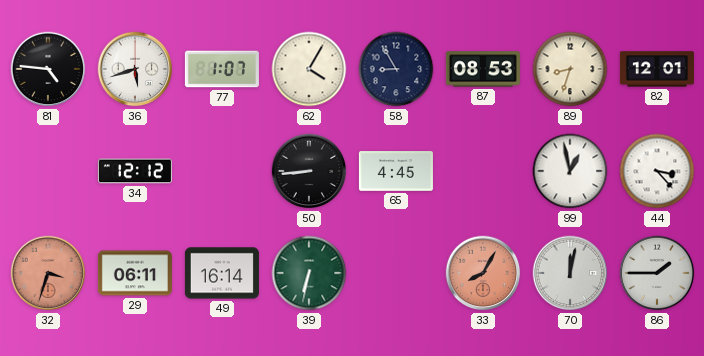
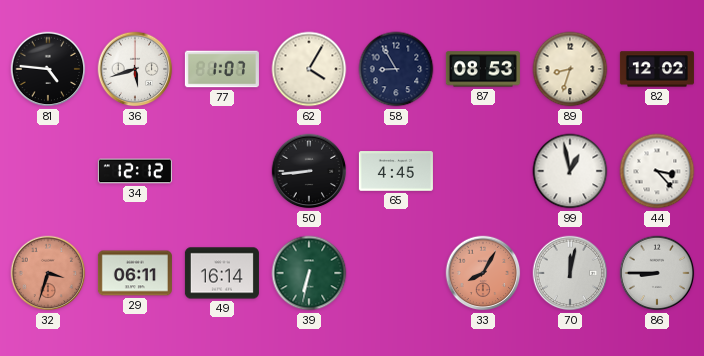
82: 12:01 -> 12:02
86: 1:45 -> 8:45
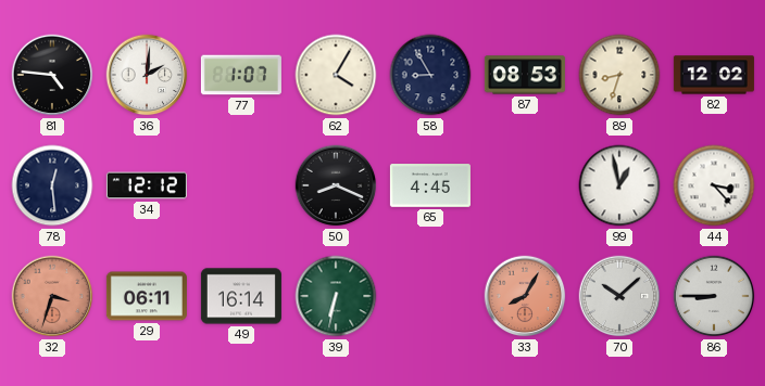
36: 5:42 -> 2:01
78: none -> 12:29
50: 8:44 -> 8:19
70: 12:02 -> 10:08
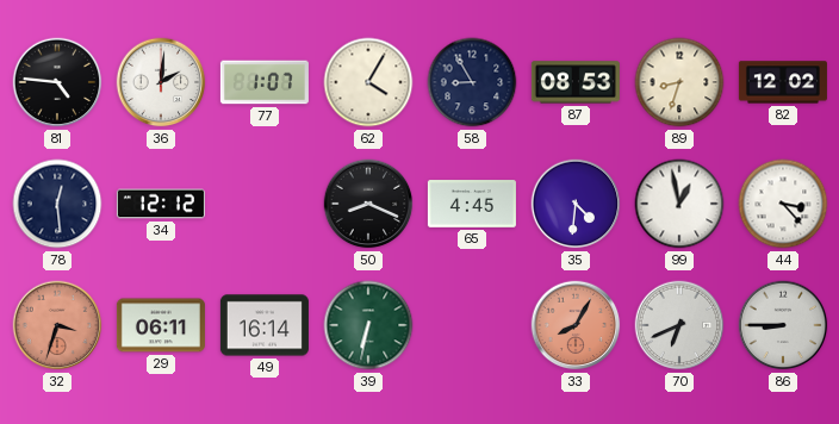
35: none -> 4:31
70: 10:08 -> 6:41
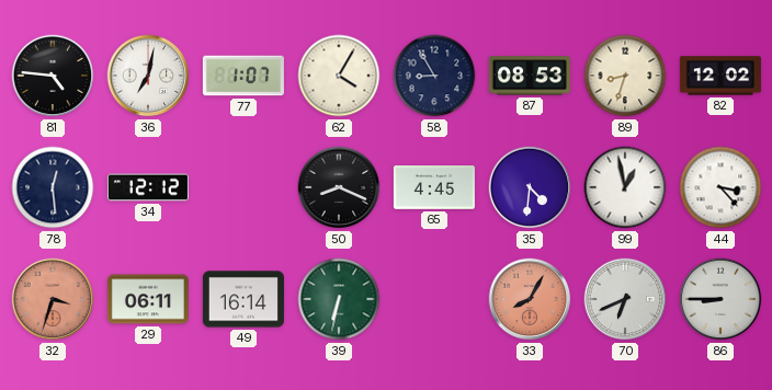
36: 2:01 -> 7:02
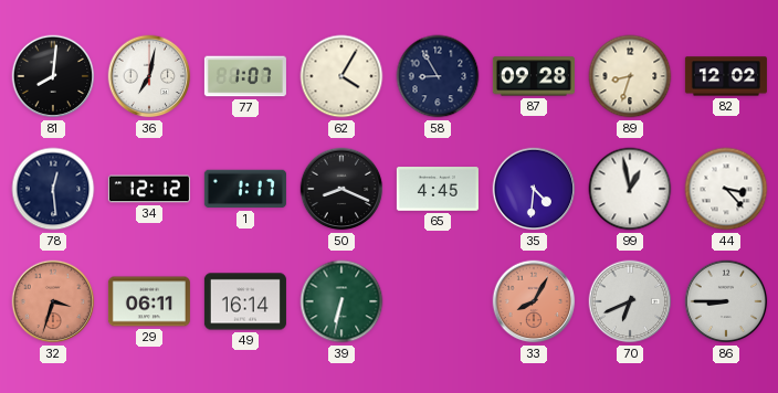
81: 4:46 -> 8:01
87: 08:53 -> 09:28
1: none -> 1:17
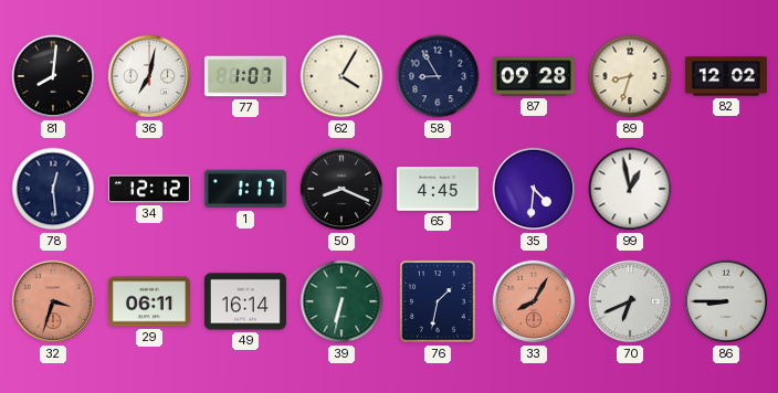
44: 3:23 -> none
76: none -> 1:32
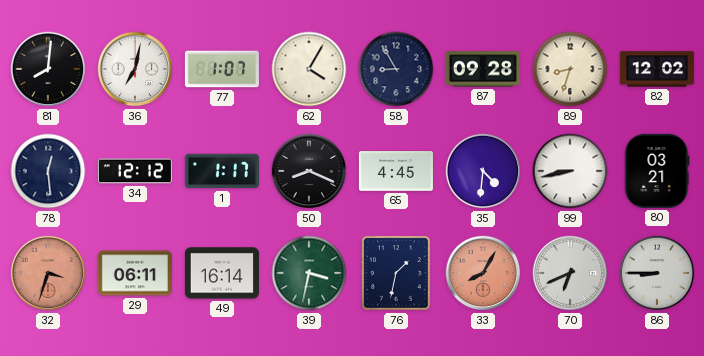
99: 12:58 -> 8:43
80: none -> 03:21
39: 6:32 -> 3:32
